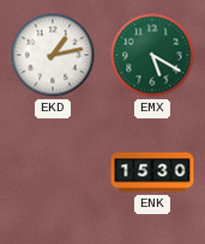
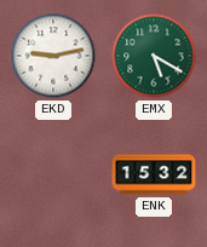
EKD: 1:13 -> 9:13
ENK: 15:30 -> 15:32
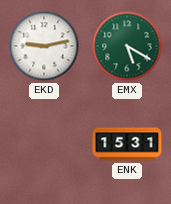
ENK: 15:32 -> 15:31
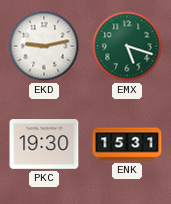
EMX: 5:20 -> 5:18
PKC: none -> 19:30
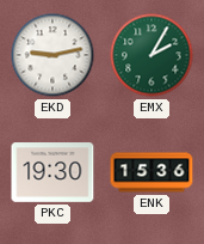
EMX: 5:18 -> 2:05
ENK: 15:31 -> 15:36
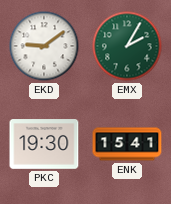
EKD: 9:13 -> 9:09
ENK: 15:36 -> 15:41
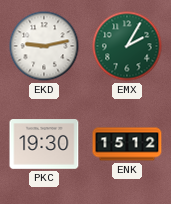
EKD: 9:09 -> 9:13
ENK: 15:41 -> 15:12
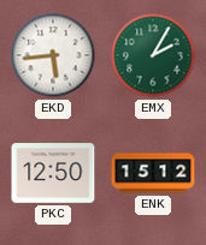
EKD: 9:13 -> 5:44
PKC: 19:30 -> 12:50
